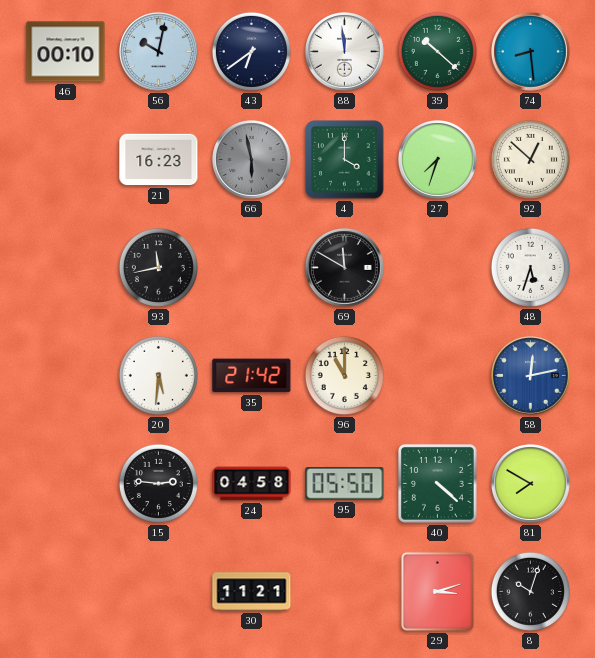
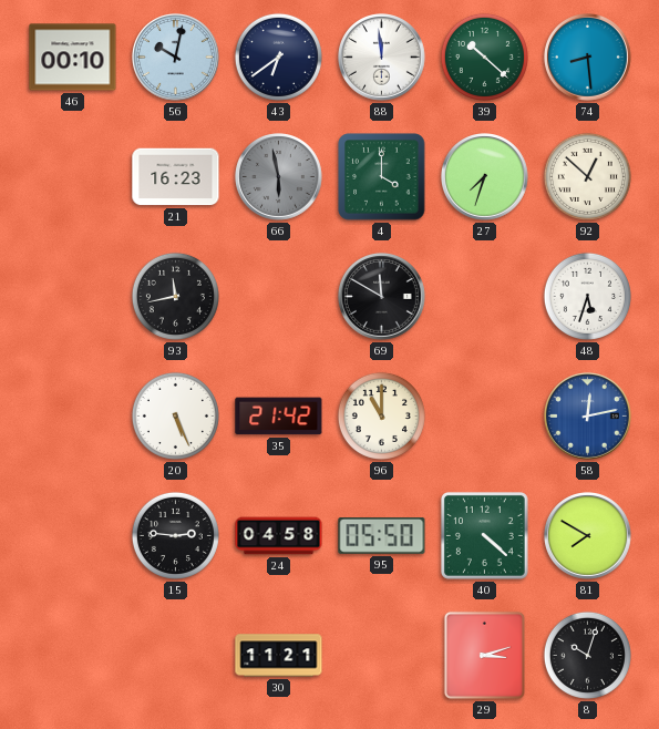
20: 5:31 -> 5:26
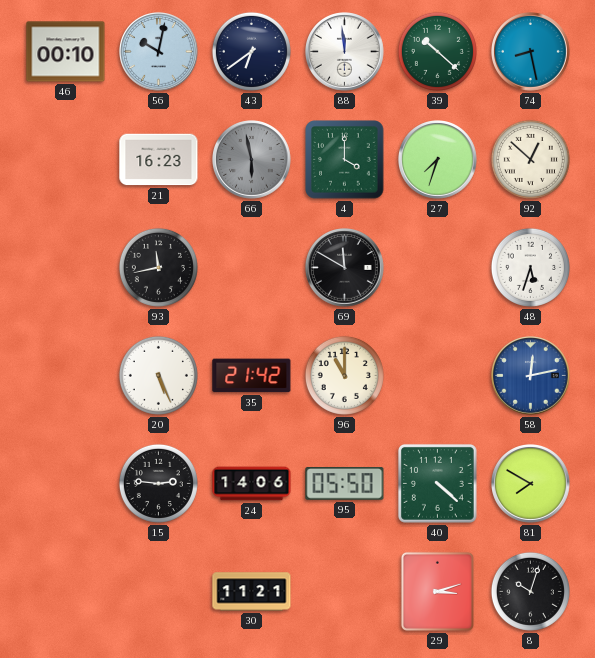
74: 8:29 -> 8:28
24: 04:58 -> 14:06
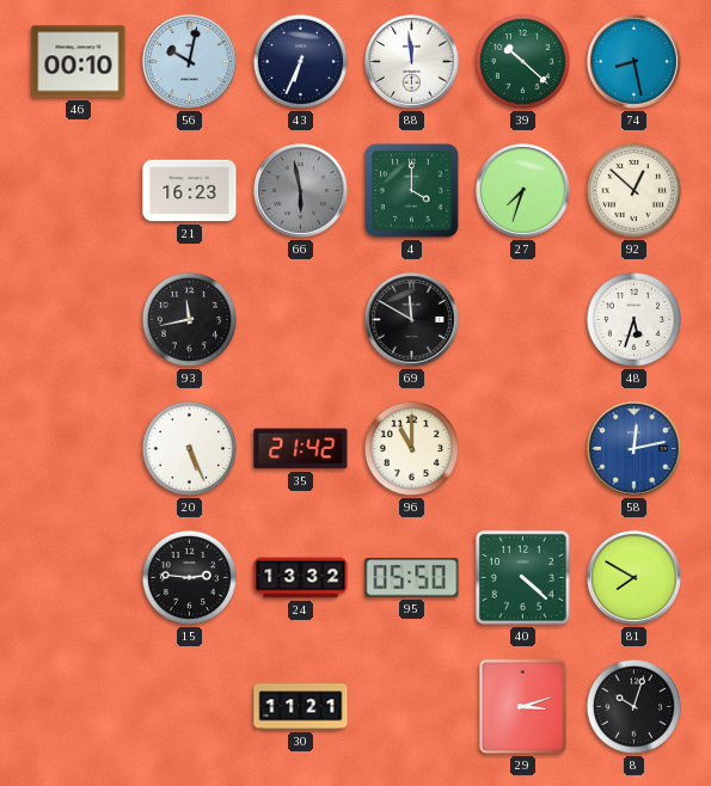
43: 6:39 -> 6:34
24: 14:06 -> 13:32
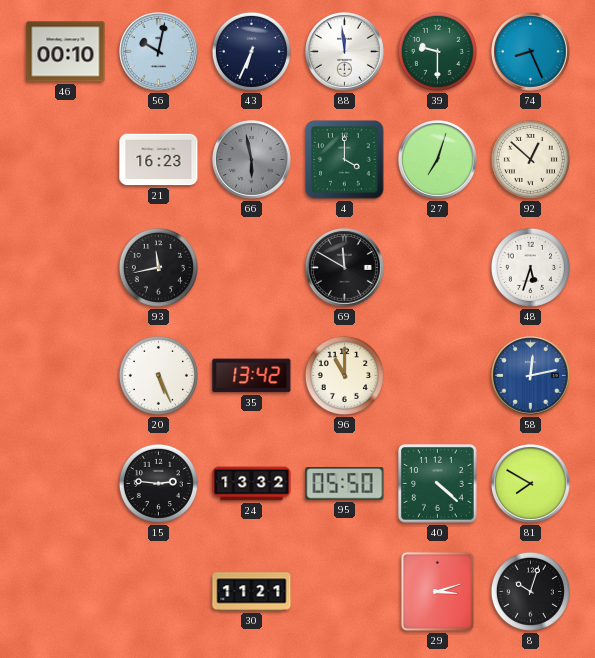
39: 10:22 -> 9:30
74: 8:28 -> 8:26
27: 7:33 -> 7:03
35: 21:42 -> 13:42
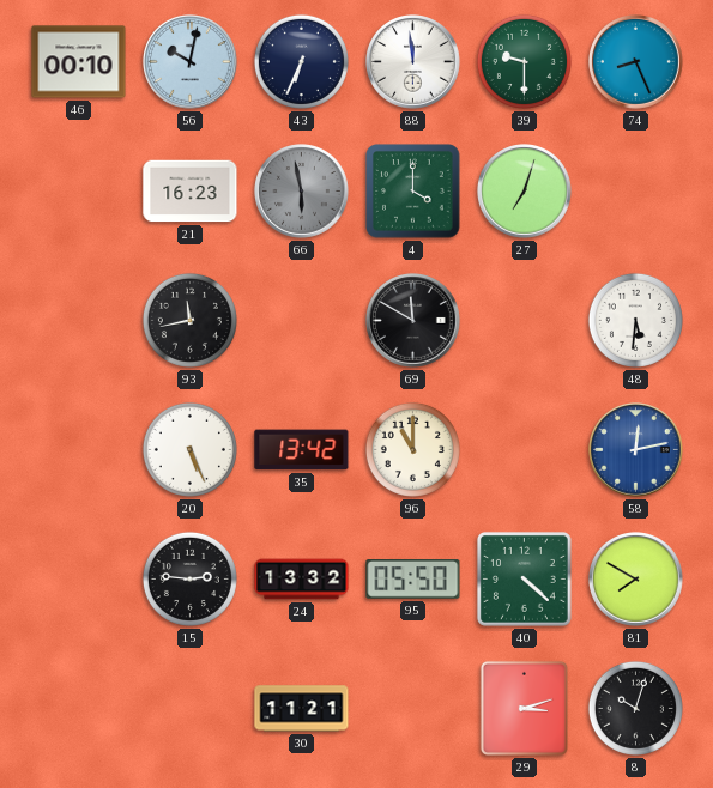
92: 12:52 -> none
48: 5:33 -> 5:31
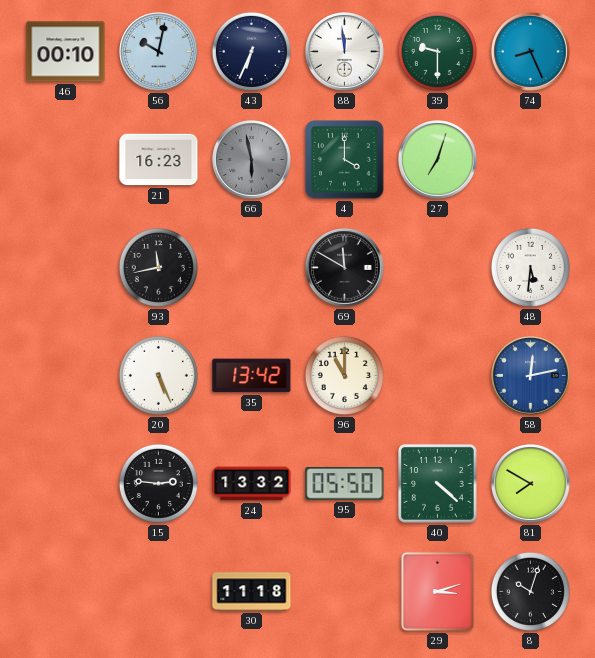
30: 11:21 -> 11:18
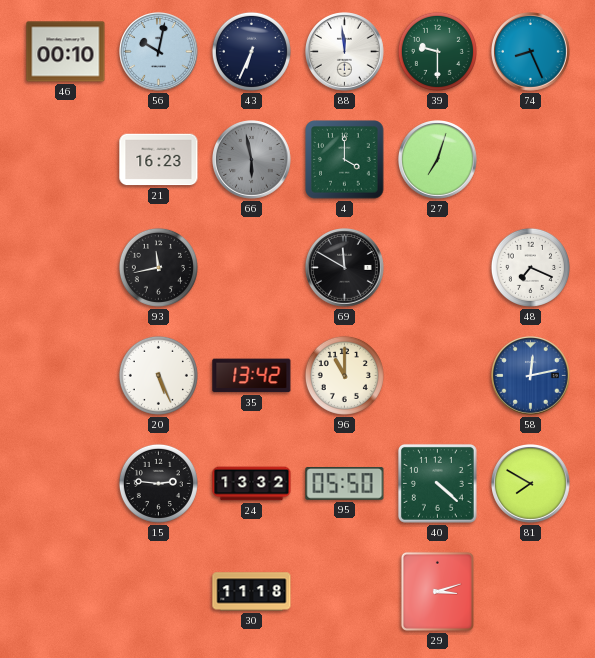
48: 5:31 -> 7:19
8: 10:03 -> none
